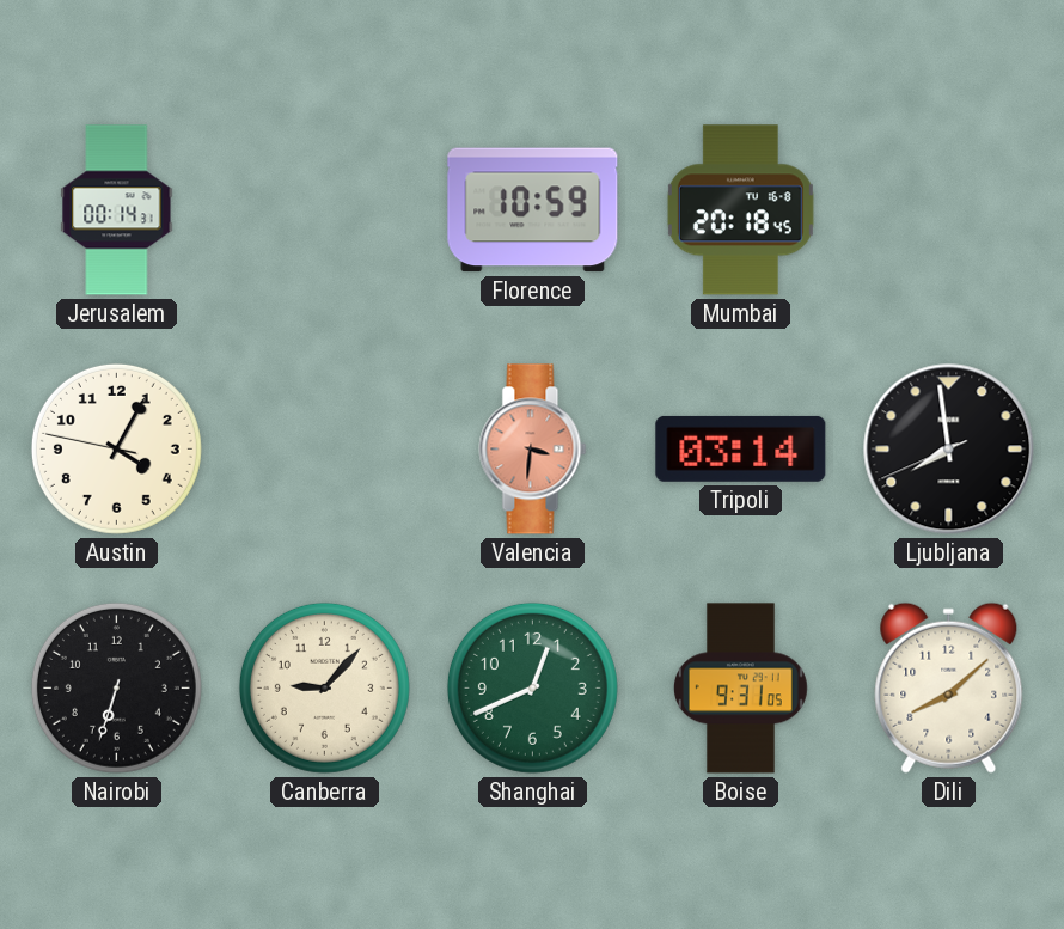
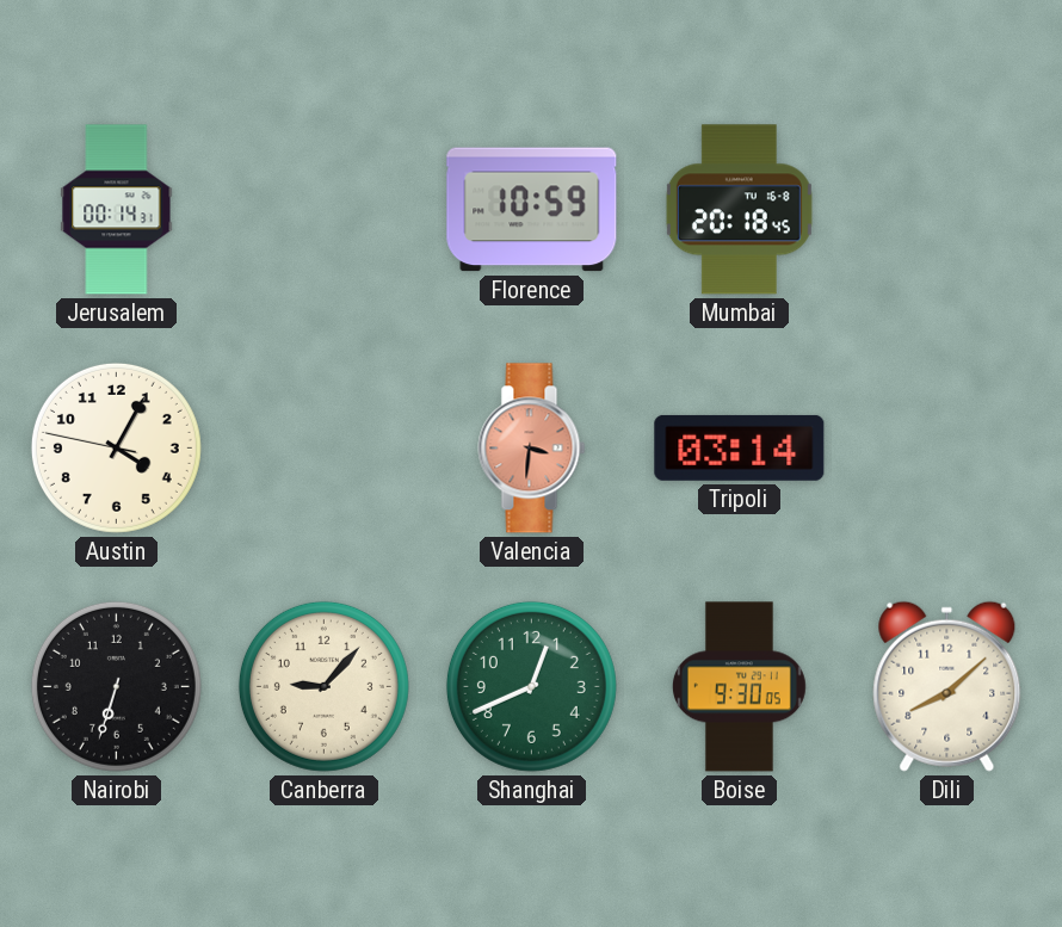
Ljubljana: 7:58 -> none
Boise: 9:31 -> 9:30
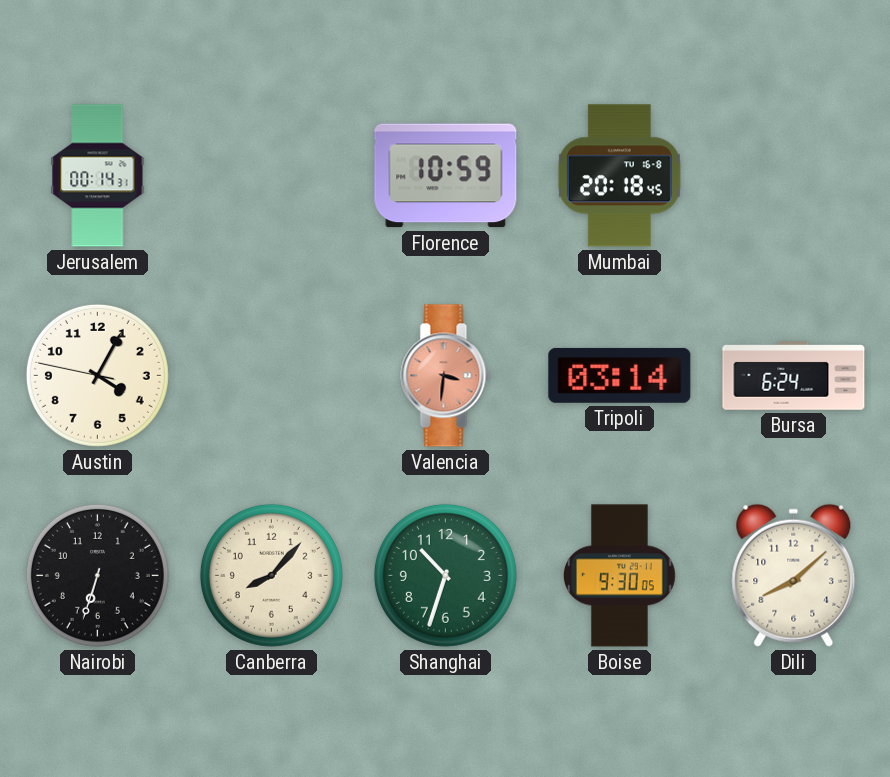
Bursa: none -> 6:24
Canberra: 9:07 -> 8:07
Shanghai: 12:41 -> 10:33
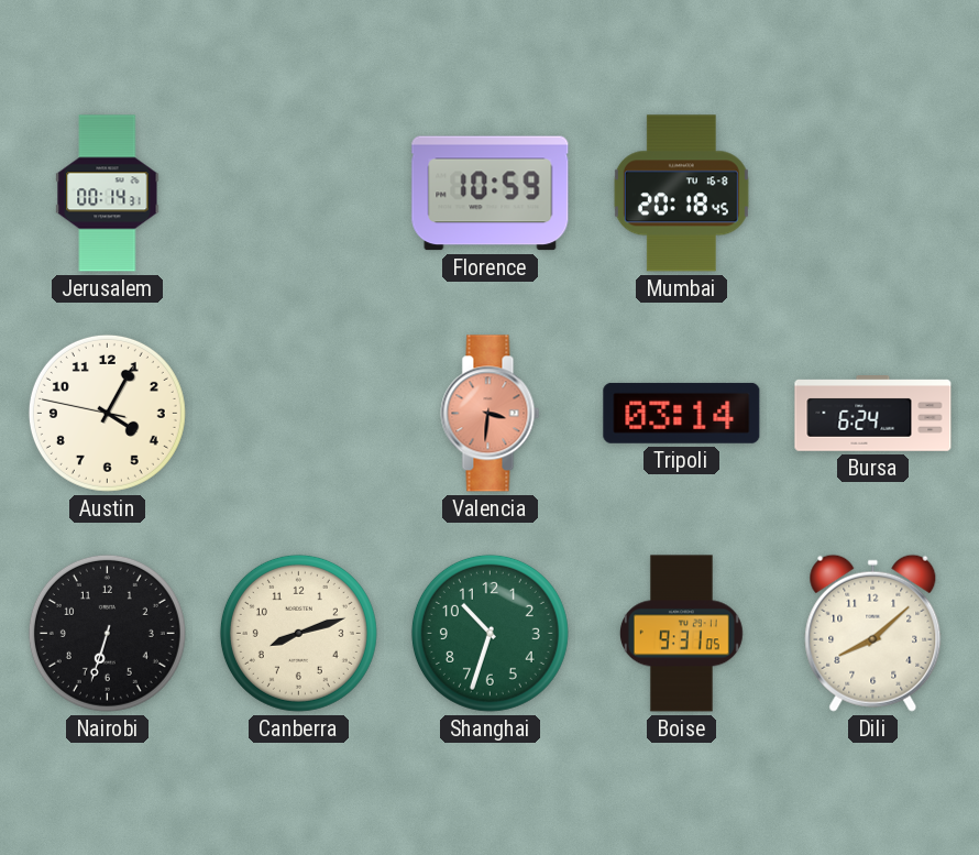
Canberra: 8:07 -> 8:12
Boise: 9:30 -> 9:31
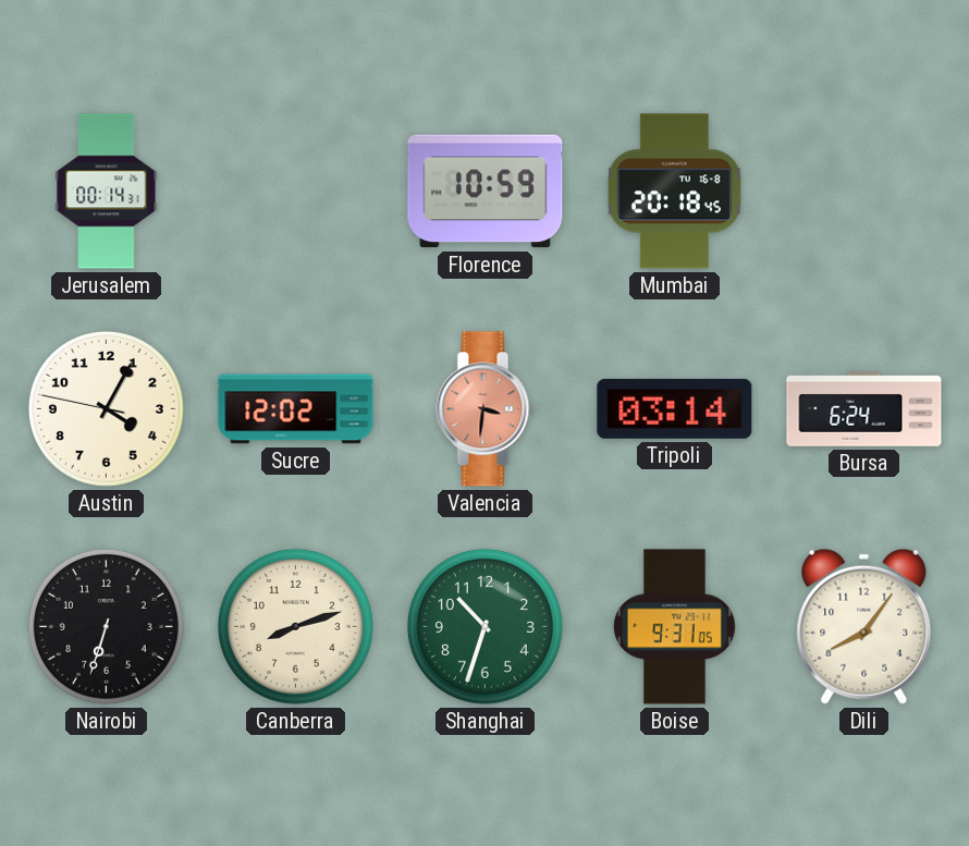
Sucre: none -> 12:02
Dili: 8:08 -> 8:06
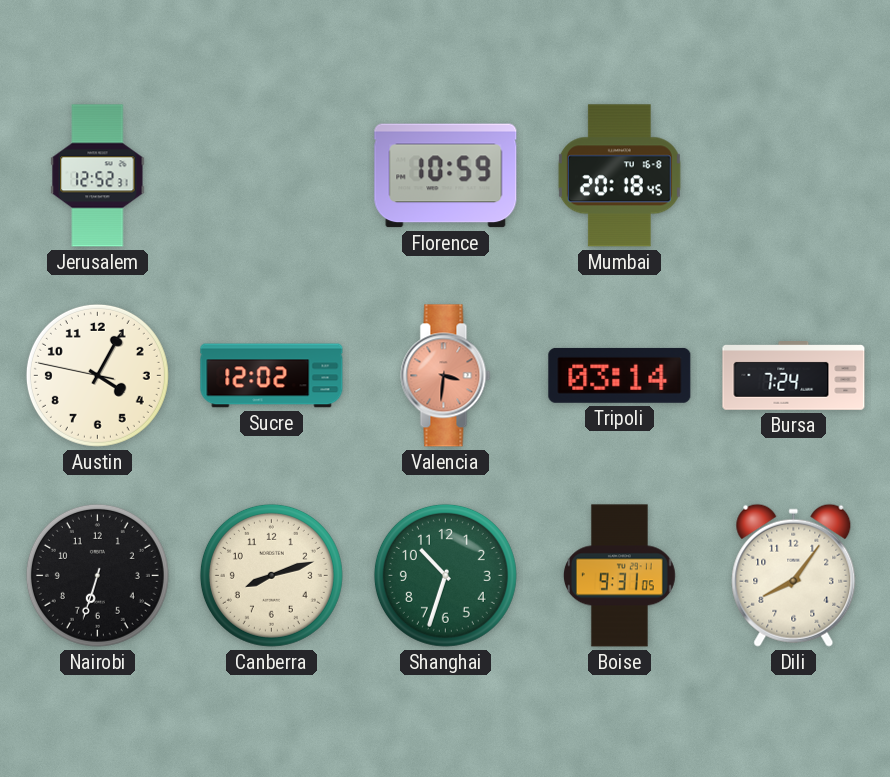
Jerusalem: 00:14 -> 12:52
Bursa: 6:24 -> 7:24
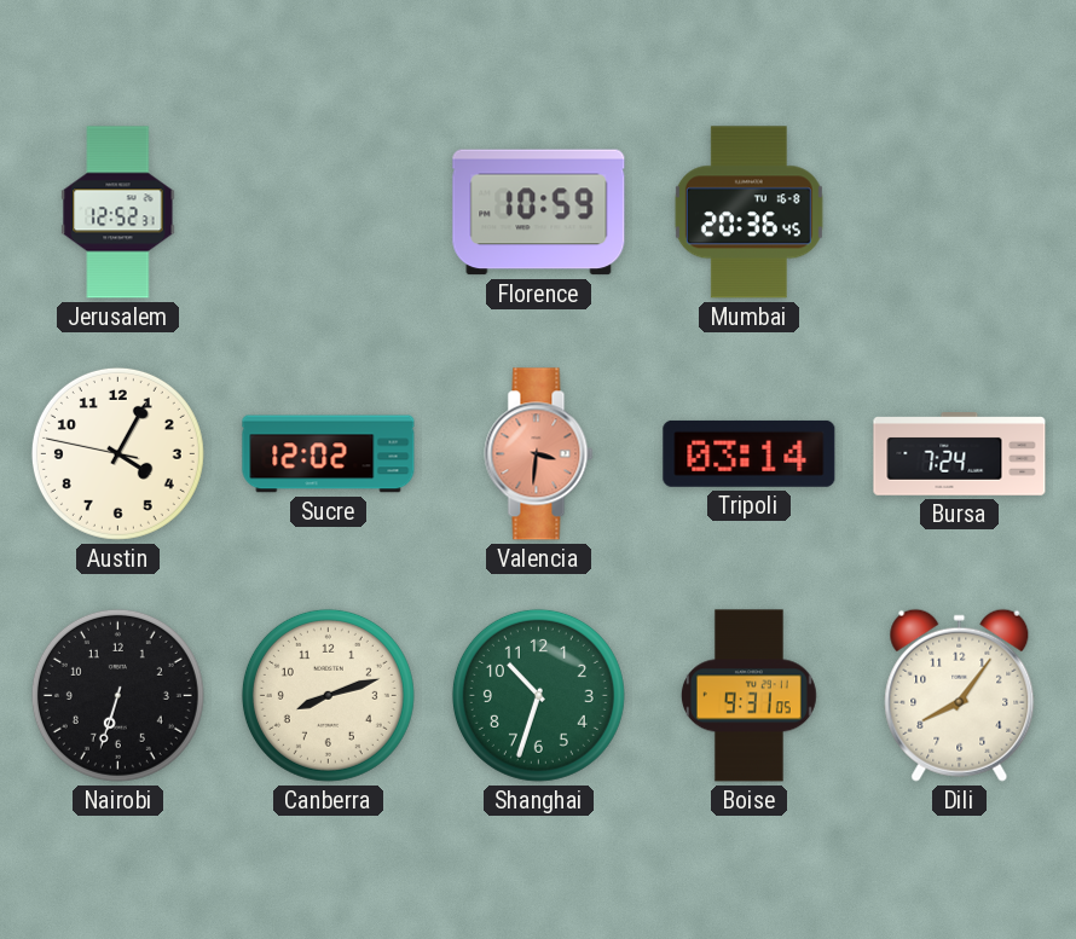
Mumbai: 20:18 -> 20:36
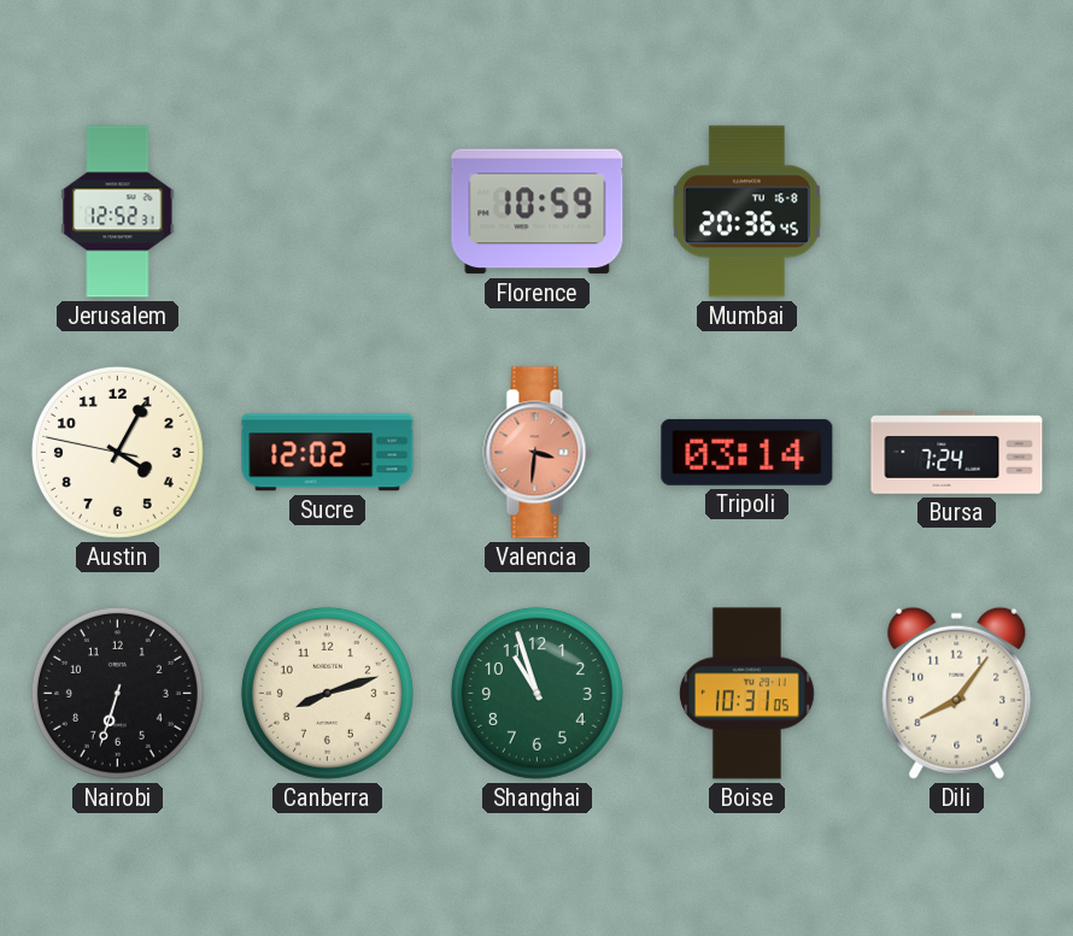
Shanghai: 10:33 -> 10:57
Boise: 9:31 -> 10:31
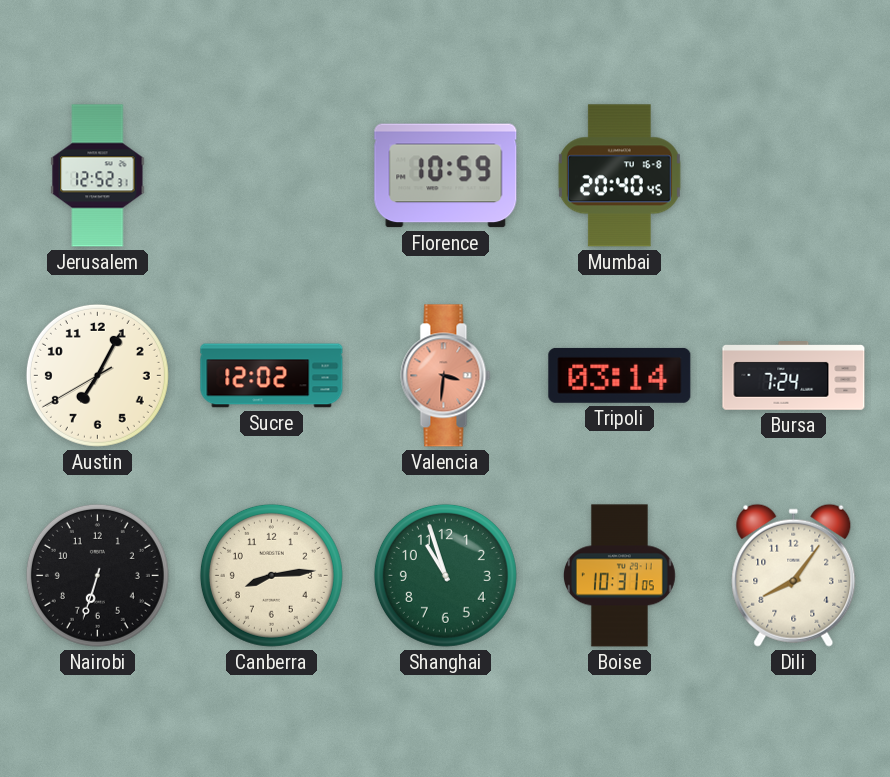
Mumbai: 20:36 -> 20:40
Austin: 4:04 -> 7:04
Canberra: 8:12 -> 8:14
